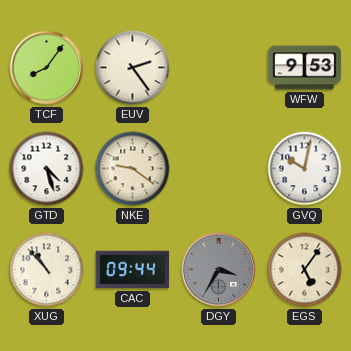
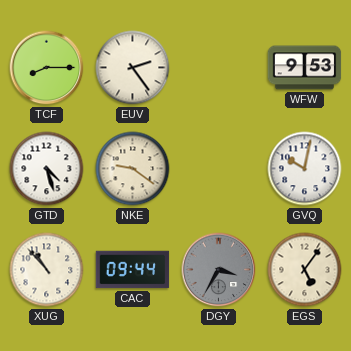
TCF: 8:06 -> 8:15
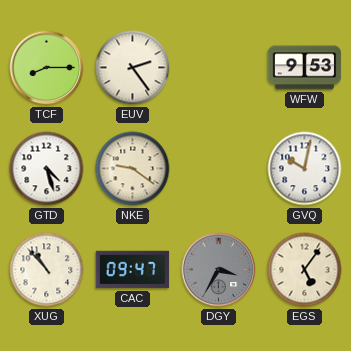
CAC: 09:44 -> 09:47
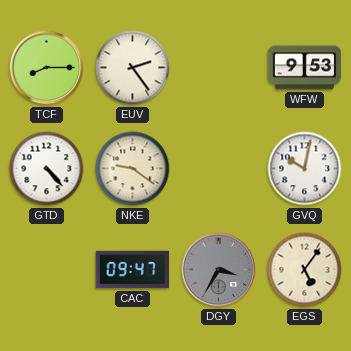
GTD: 4:27 -> 4:23
XUG: 10:53 -> none
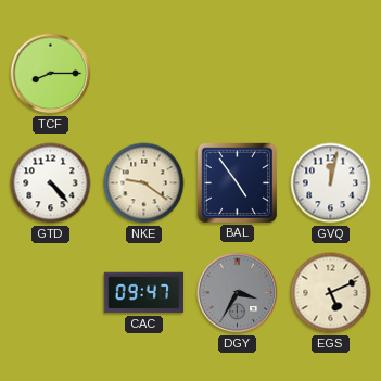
EUV: 2:24 -> none
WFW: 9:53 -> none
BAL: none -> 4:54
GVQ: 10:02 -> 12:02
EGS: 5:06 -> 5:11
